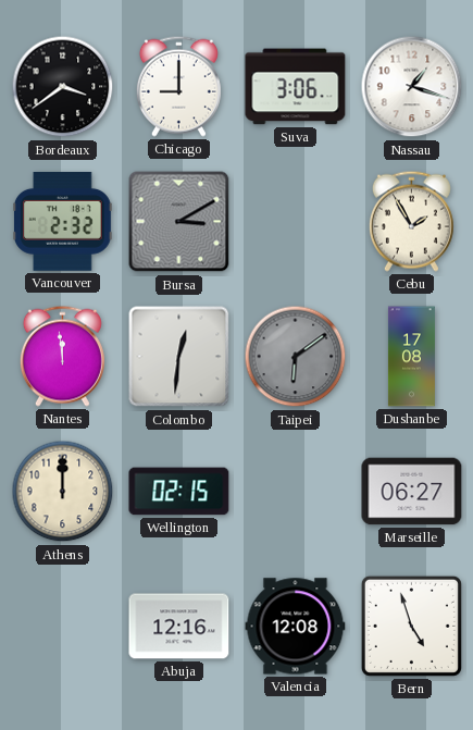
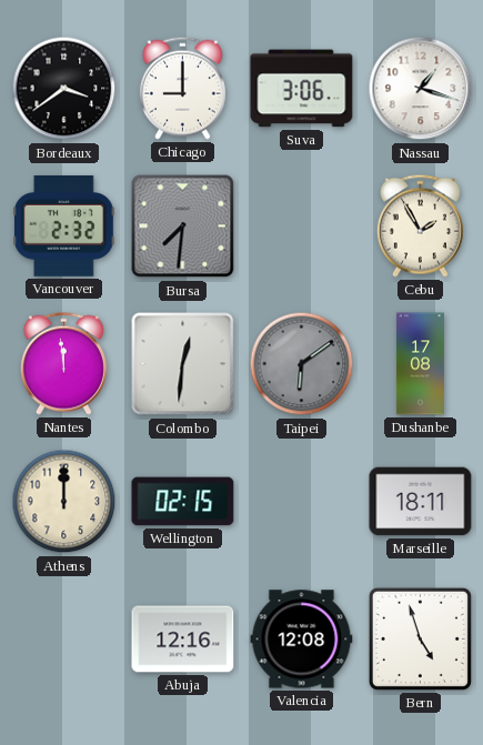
Bursa: 3:10 -> 7:31
Marseille: 06:27 -> 18:11
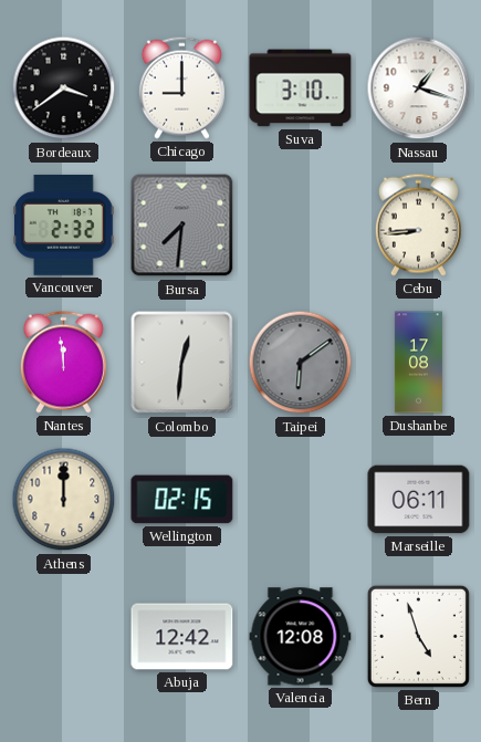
Suva: 3:06 -> 3:10
Cebu: 1:55 -> 8:44
Marseille: 18:11 -> 06:11
Abuja: 12:16 -> 12:42
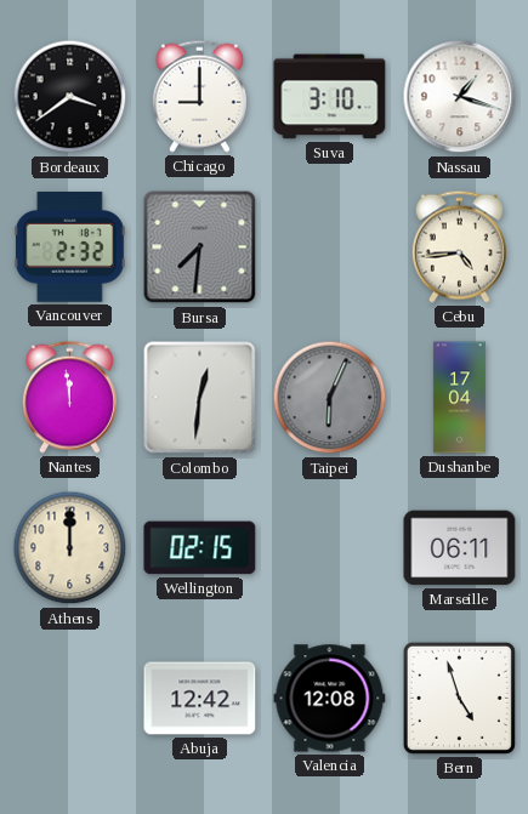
Cebu: 8:44 -> 4:44
Taipei: 6:09 -> 6:04
Dushanbe: 17:08 -> 17:04
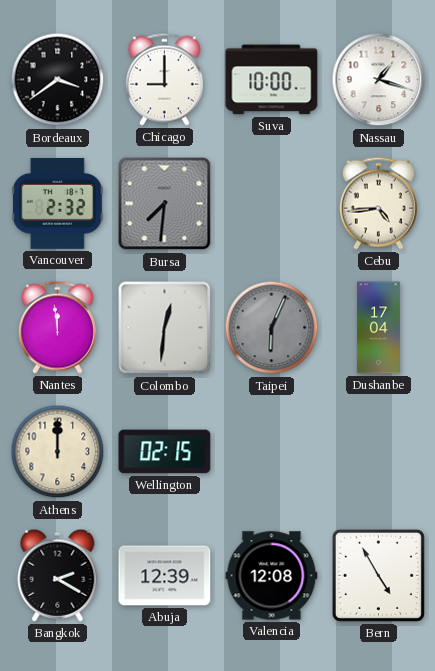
Suva: 3:10 -> 10:00
Marseille: 06:11 -> none
Bangkok: none -> 2:20
Abuja: 12:42 -> 12:39
Bern: 4:57 -> 4:55
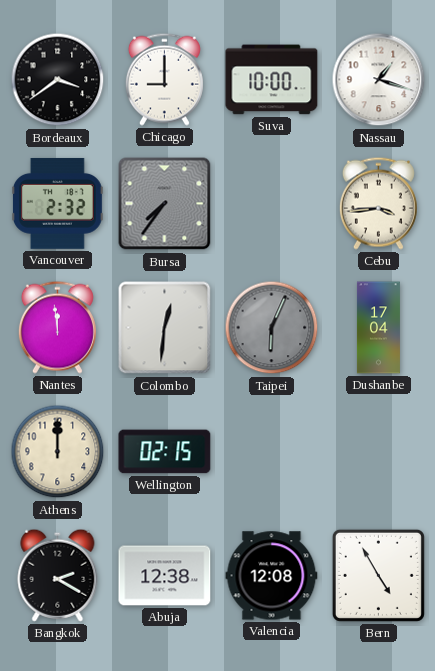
Bursa: 7:31 -> 7:36
Cebu: 4:44 -> 3:44
Abuja: 12:39 -> 12:38
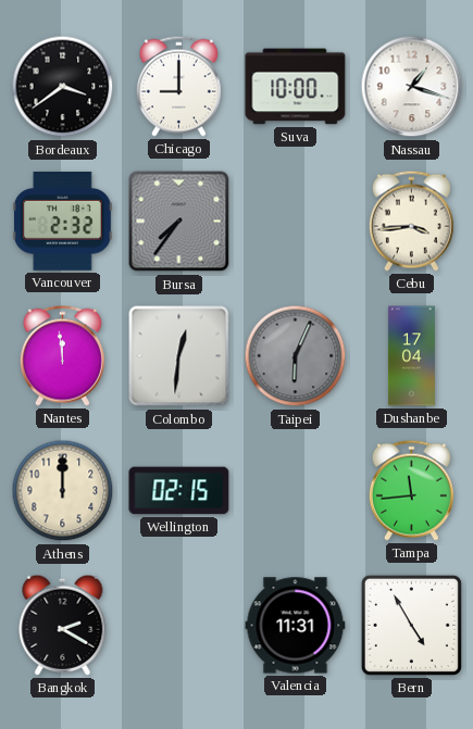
Tampa: none -> 11:44
Abuja: 12:38 -> none
Valencia: 12:08 -> 11:31
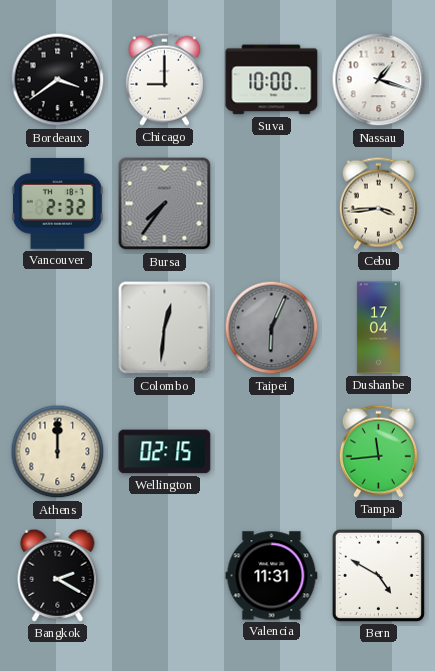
Nantes: 11:59 -> none
Bern: 4:55 -> 4:50
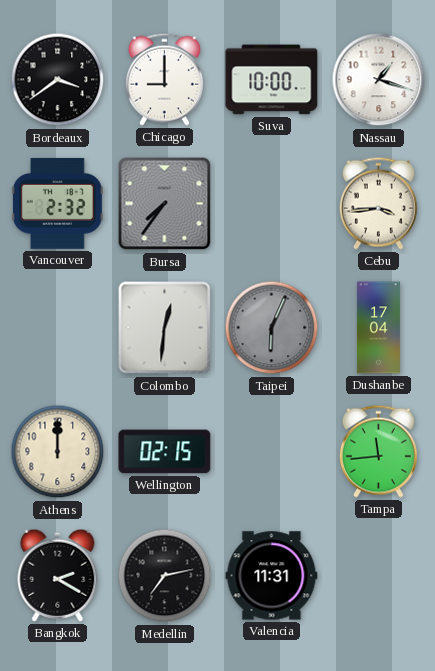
Medellin: none -> 7:13
Bern: 4:50 -> none
